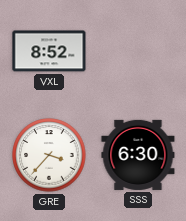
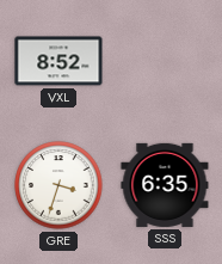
GRE: 3:37 -> 3:33
SSS: 6:30 -> 6:35
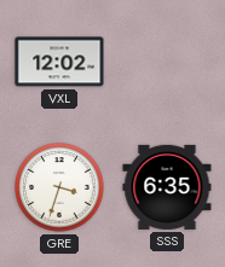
VXL: 8:52 -> 12:02
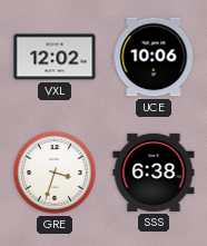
UCE: none -> 10:06
SSS: 6:35 -> 6:38
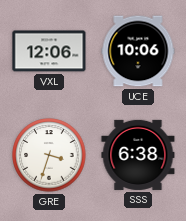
VXL: 12:02 -> 12:06
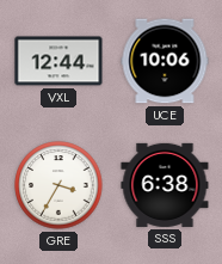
VXL: 12:06 -> 12:44
GRE: 3:33 -> 3:35
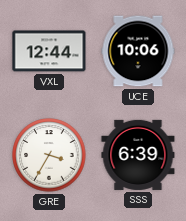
SSS: 6:38 -> 6:39
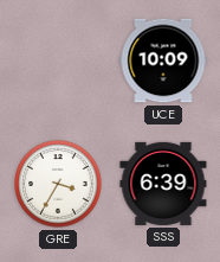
VXL: 12:44 -> none
UCE: 10:06 -> 10:09
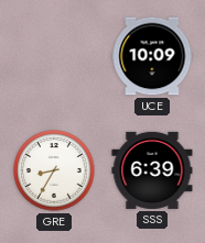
GRE: 3:35 -> 8:35
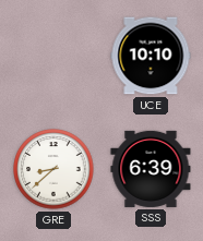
UCE: 10:09 -> 10:10
GRE: 8:35 -> 8:38
